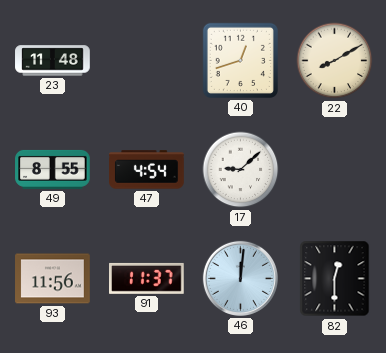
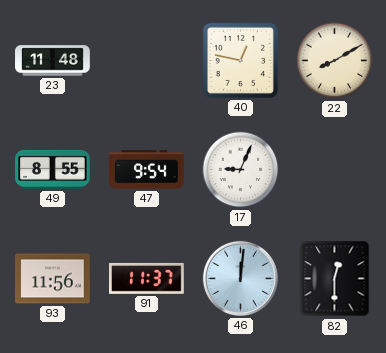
40: 12:42 -> 12:47
47: 4:54 -> 9:54
17: 9:08 -> 9:04
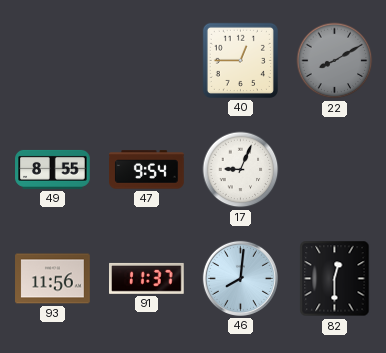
23: 11:48 -> none
40: 12:47 -> 12:45
22 dial: cream -> grey
46: 12:01 -> 8:01
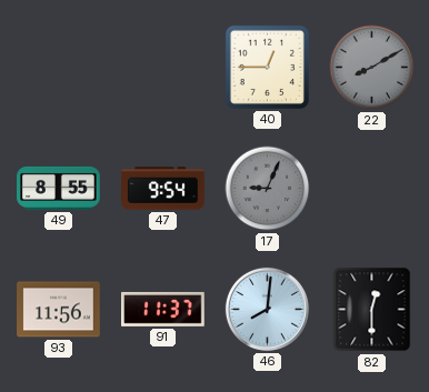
17 dial: white -> grey
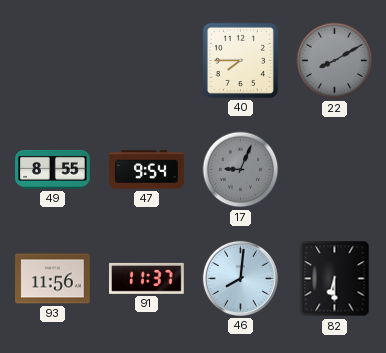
40: 12:45 -> 7:45
82: 12:30 -> 6:30
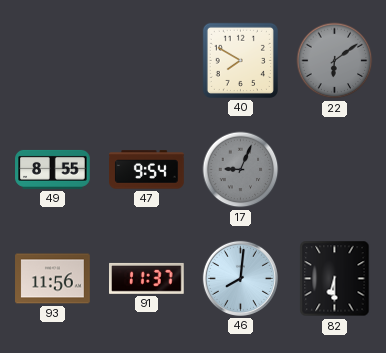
40: 7:45 -> 7:50
22: 8:10 -> 6:09
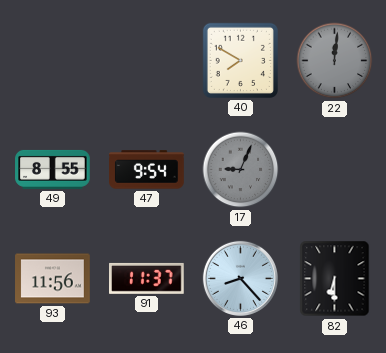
22: 6:09 -> 12:01
46: 8:01 -> 8:23
